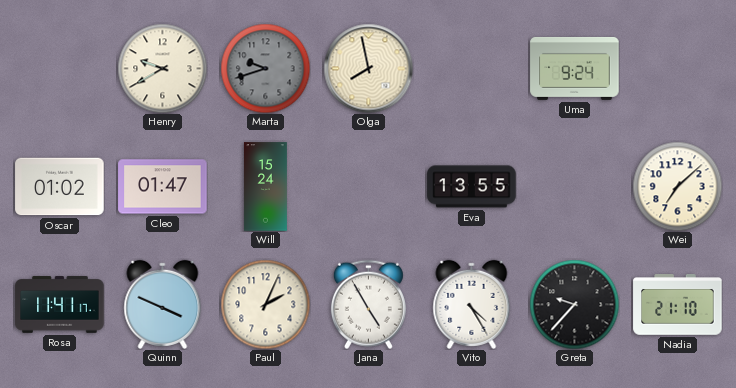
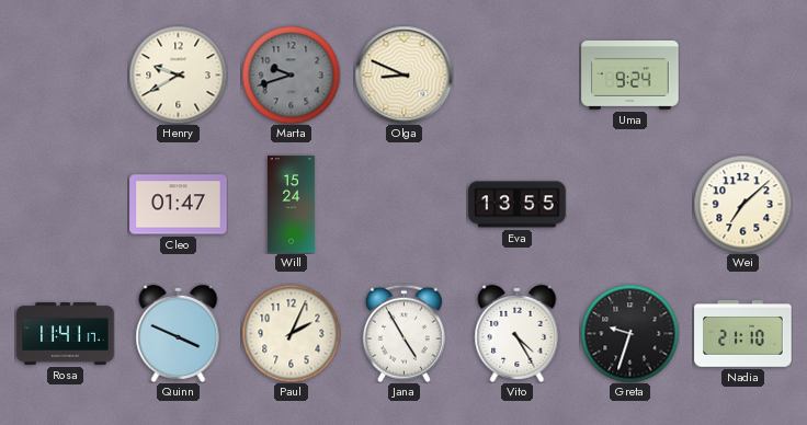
Olga: 7:58 -> 8:49
Oscar: 01:02 -> none
Greta: 9:37 -> 9:33
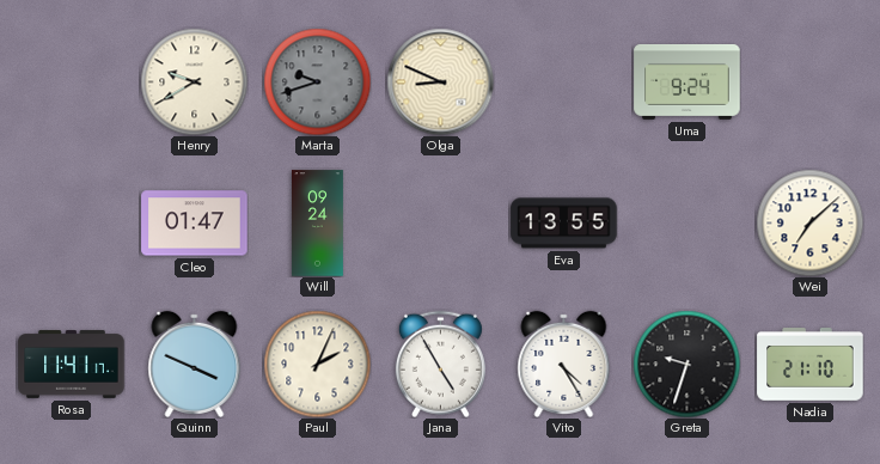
Will: 15:24 -> 09:24
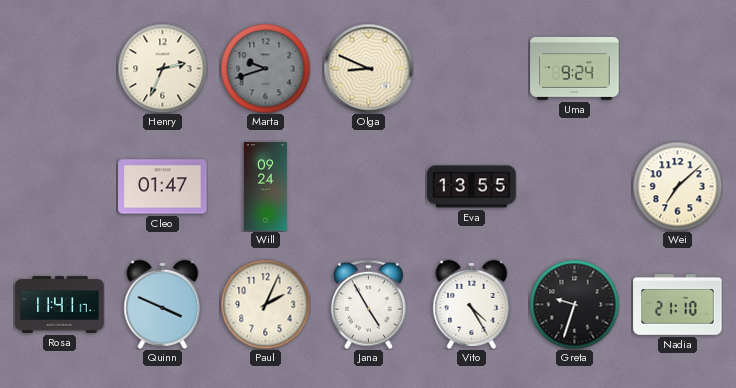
Henry: 9:40 -> 2:34
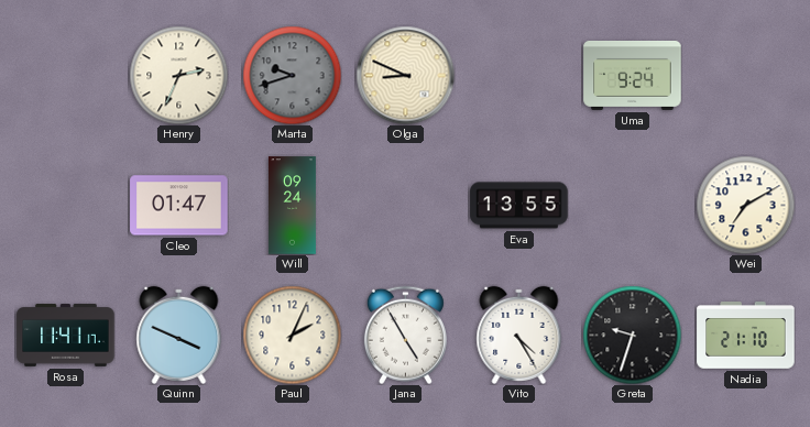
Wei: 7:08 -> 7:10
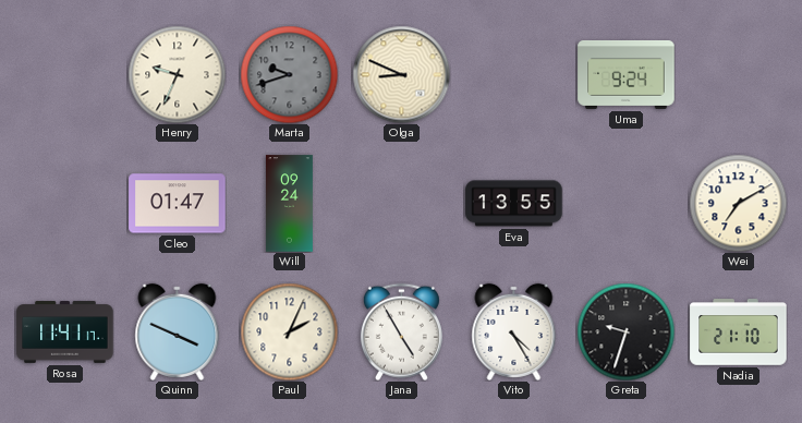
Henry: 2:34 -> 9:34
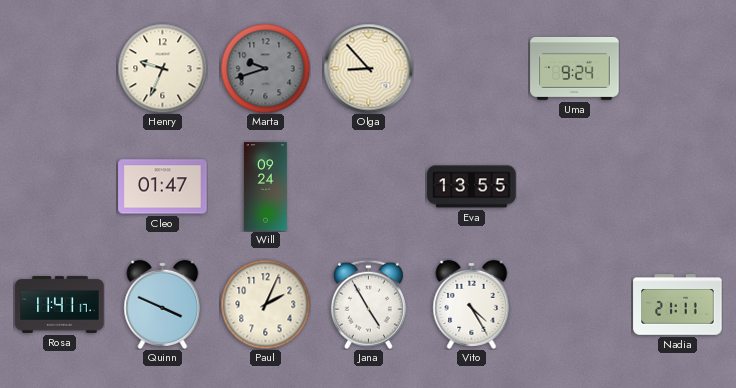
Olga: 8:49 -> 8:53
Wei: 7:10 -> none
Greta: 9:33 -> none
Nadia: 21:10 -> 21:11
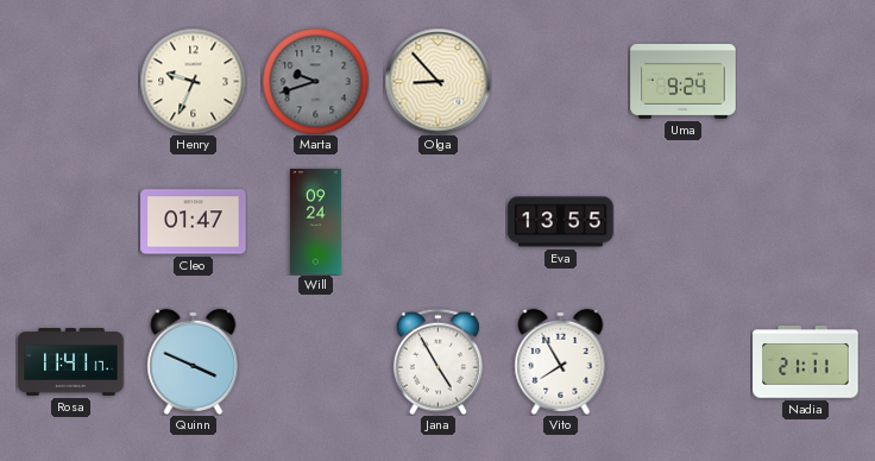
Paul: 2:04 -> none
Vito: 4:25 -> 7:55
